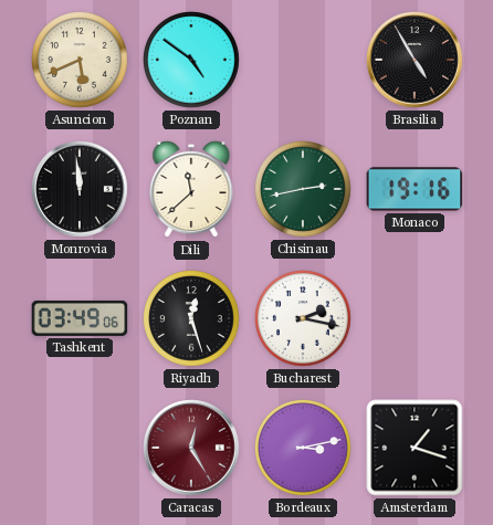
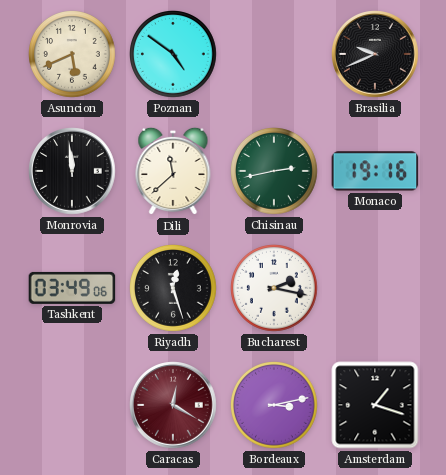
Brasilia: 4:55 -> 9:41
Caracas: 12:25 -> 12:20
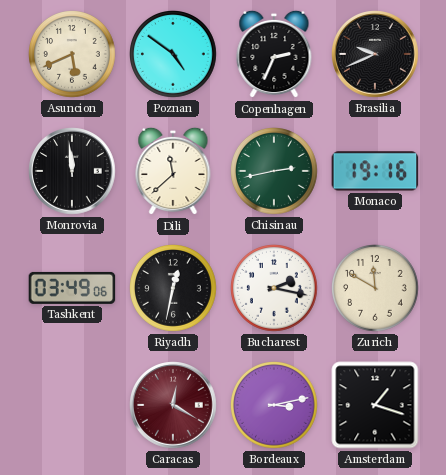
Copenhagen: none -> 2:34
Riyadh: 12:27 -> 12:32
Zurich: none -> 11:50
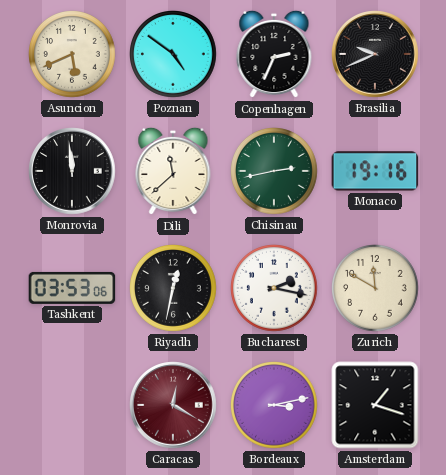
Tashkent: 03:49 -> 03:53
